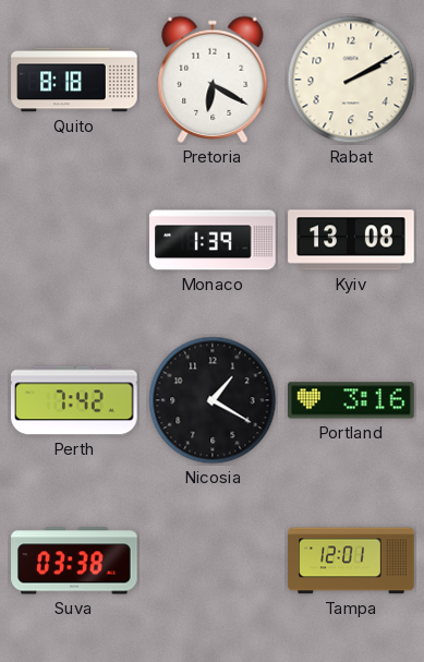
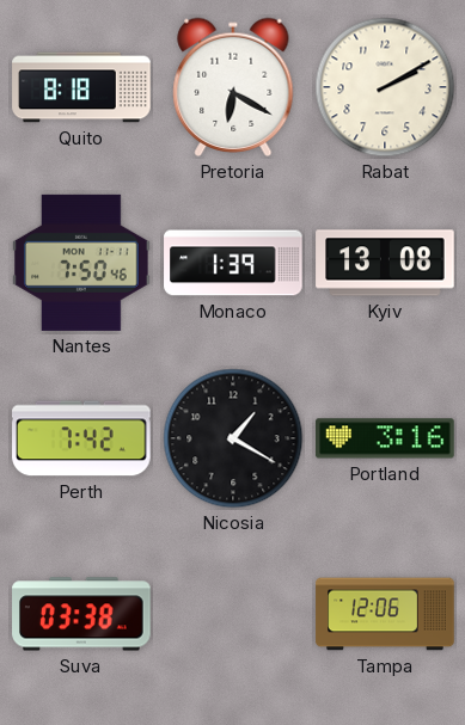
Nantes: none -> 7:50
Tampa: 12:01 -> 12:06
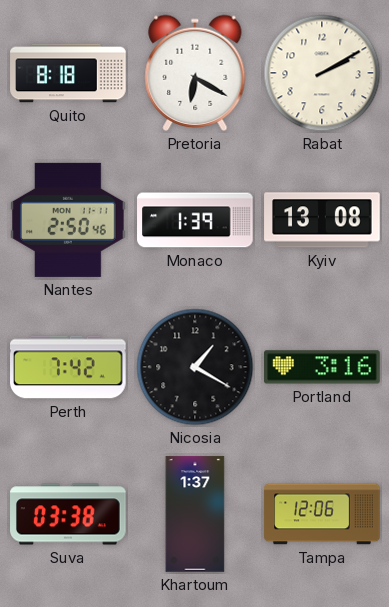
Nantes: 7:50 -> 2:50
Khartoum: none -> 1:37
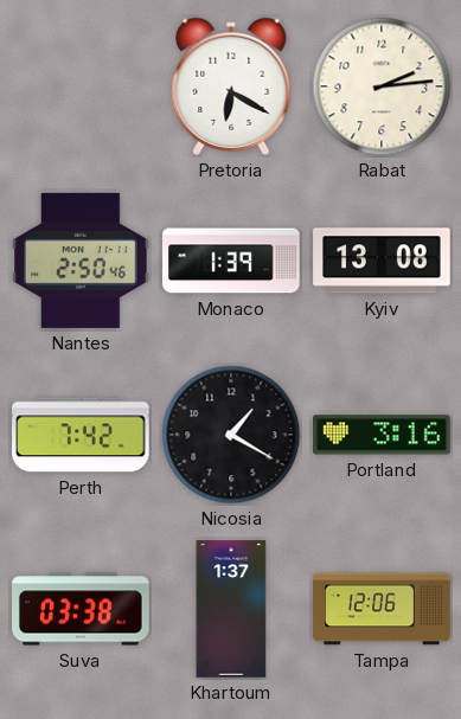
Quito: 8:18 -> none
Rabat: 2:10 -> 2:14
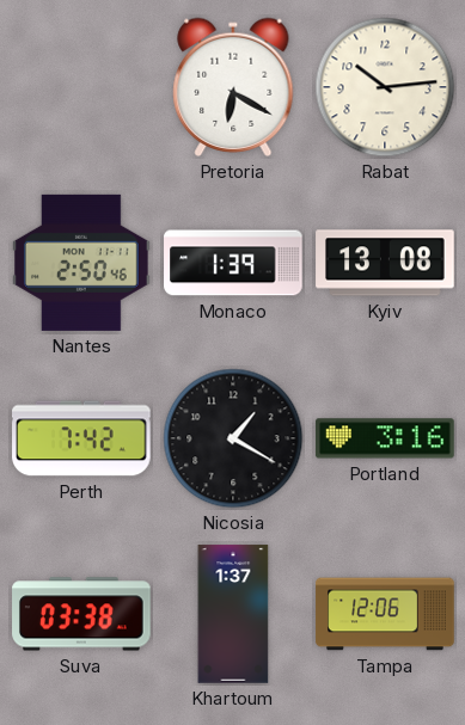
Rabat: 2:14 -> 10:14
